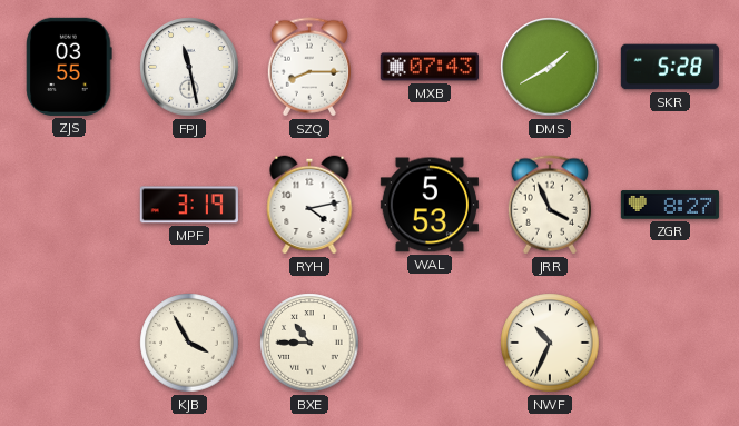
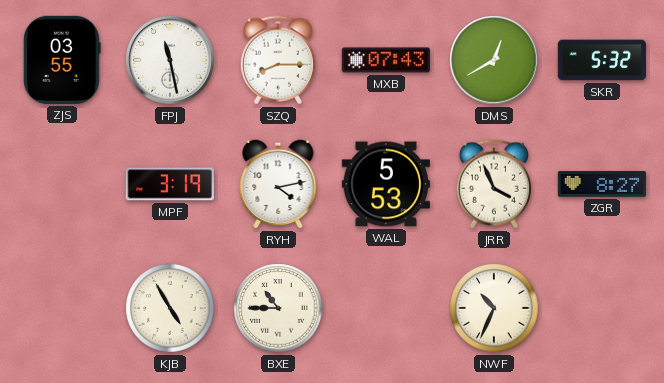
DMS: 1:40 -> 12:40
SKR: 5:28 -> 5:32
KJB: 3:55 -> 4:55
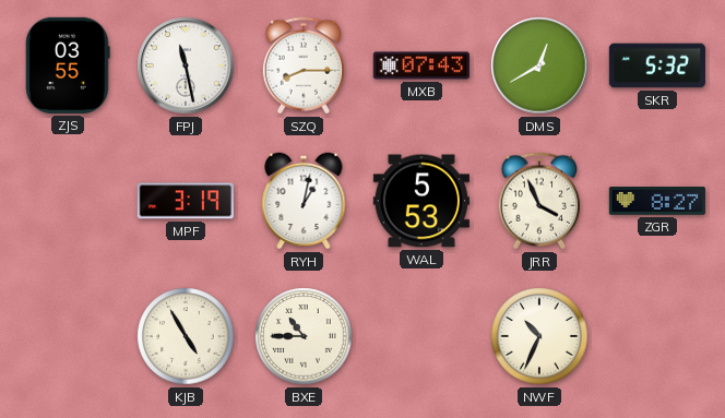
RYH: 4:13 -> 1:02
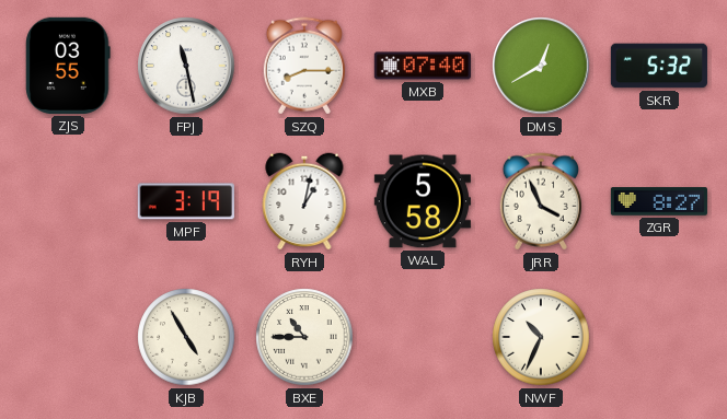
MXB: 07:43 -> 07:40
WAL: 5:53 -> 5:58
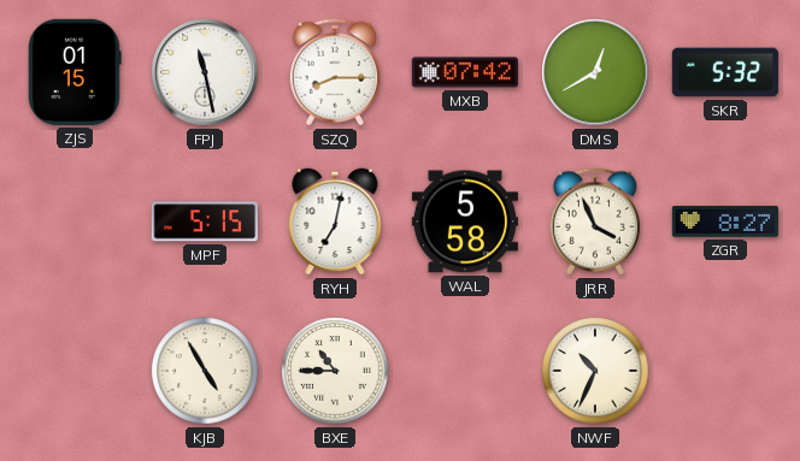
ZJS: 03:55 -> 01:15
MXB: 07:40 -> 07:42
MPF: 3:19 -> 5:15
RYH: 1:02 -> 7:02
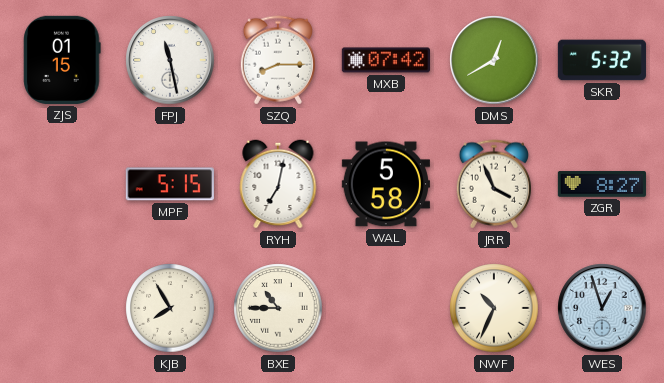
KJB: 4:55 -> 7:55
WES: none -> 12:57
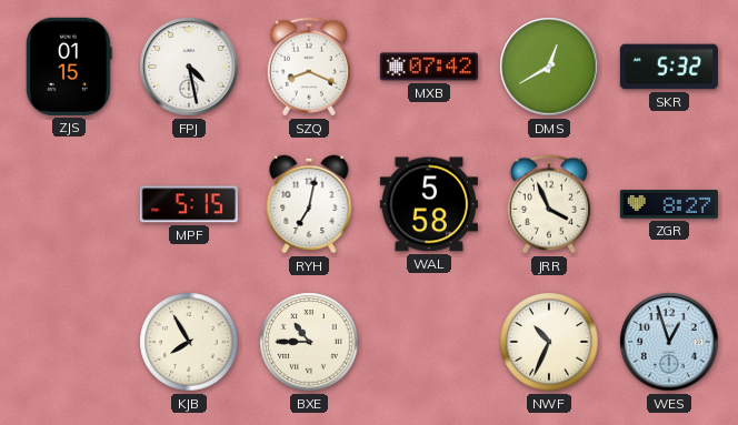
FPJ: 11:28 -> 4:28
SZQ: 8:15 -> 8:19
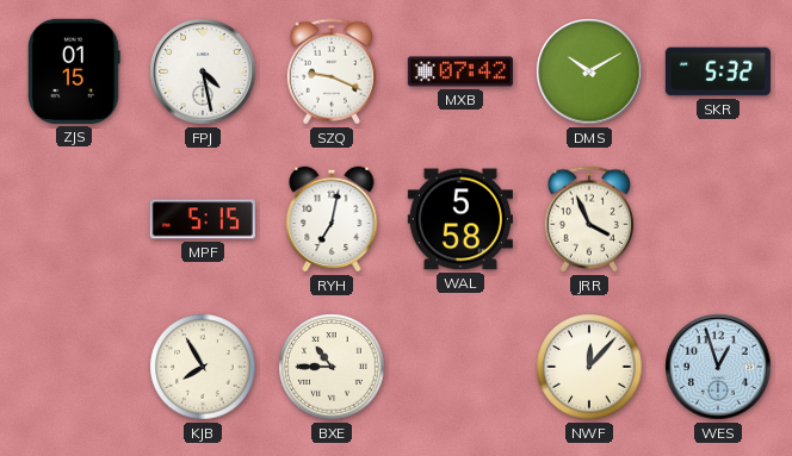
SZQ: 8:19 -> 9:19
DMS: 12:40 -> 10:10
ZGR: 8:27 -> none
NWF: 10:34 -> 12:07
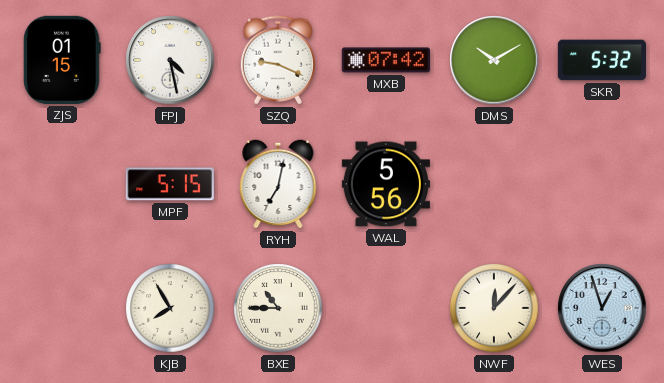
WAL: 5:58 -> 5:56
JRR: 3:56 -> none
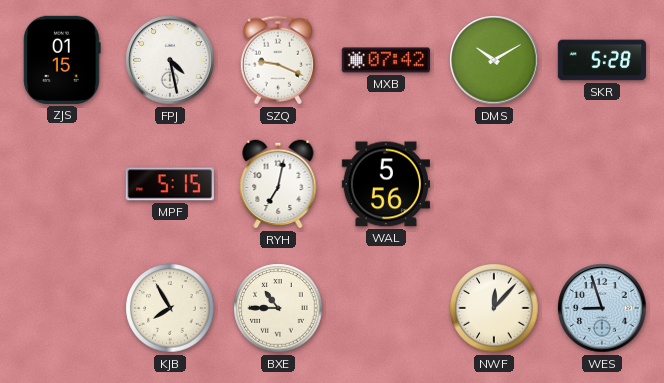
SKR: 5:32 -> 5:28
WES: 12:57 -> 8:57
